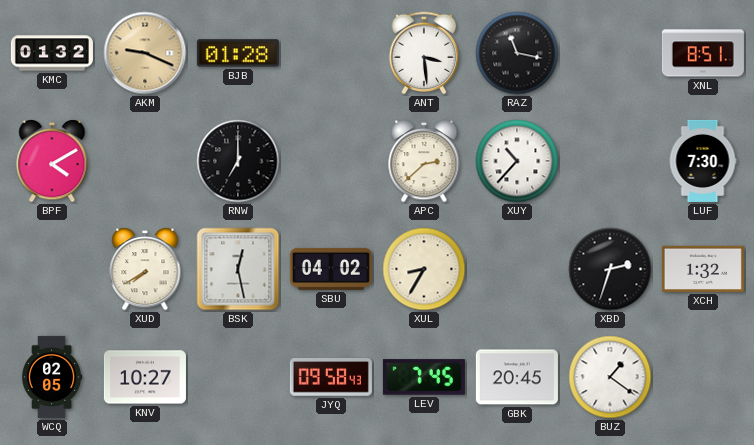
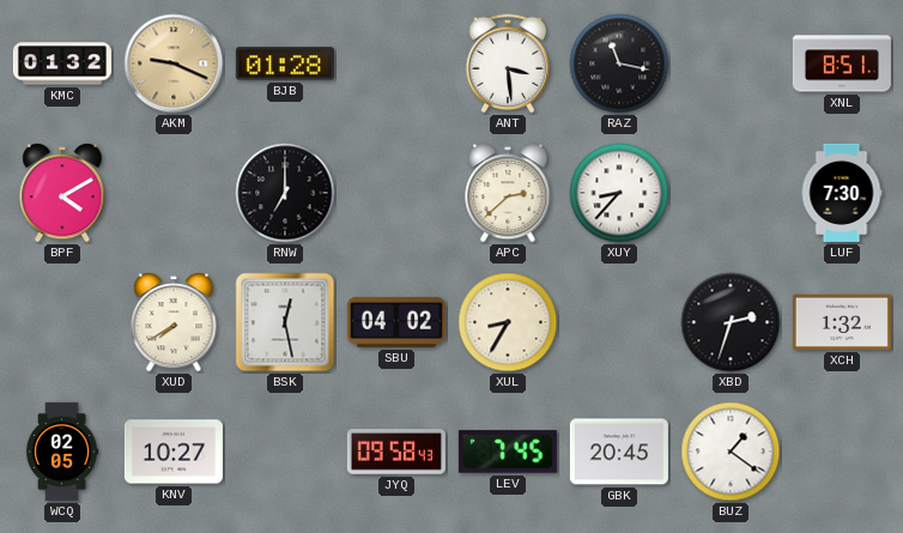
XUY: 10:37 -> 8:37
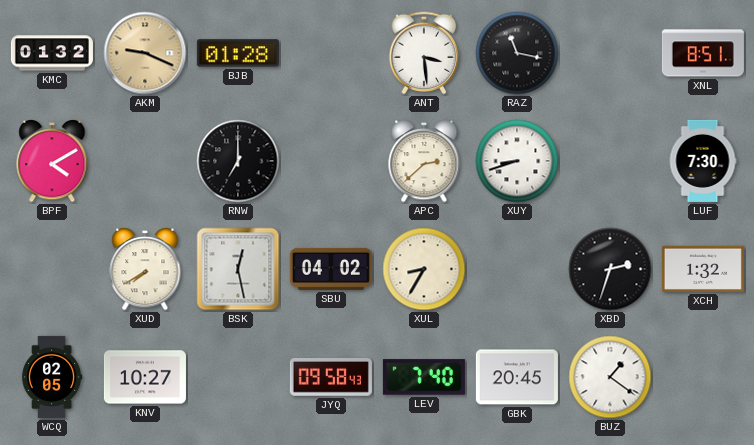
XUY: 8:37 -> 8:42
LEV: 7:45 -> 7:40
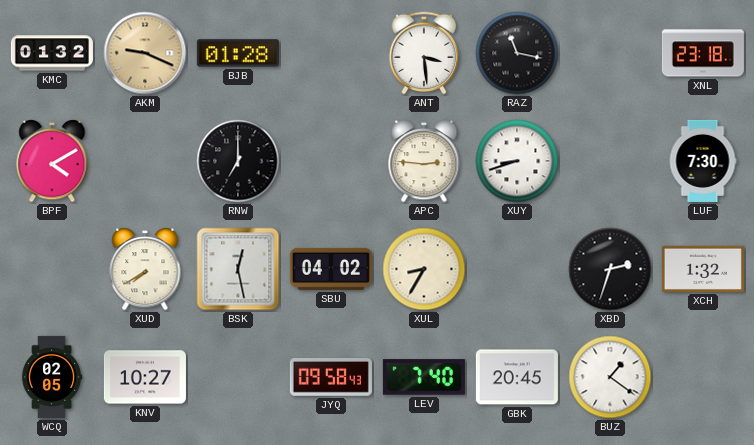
XNL: 8:51 -> 23:18
APC: 2:38 -> 2:46
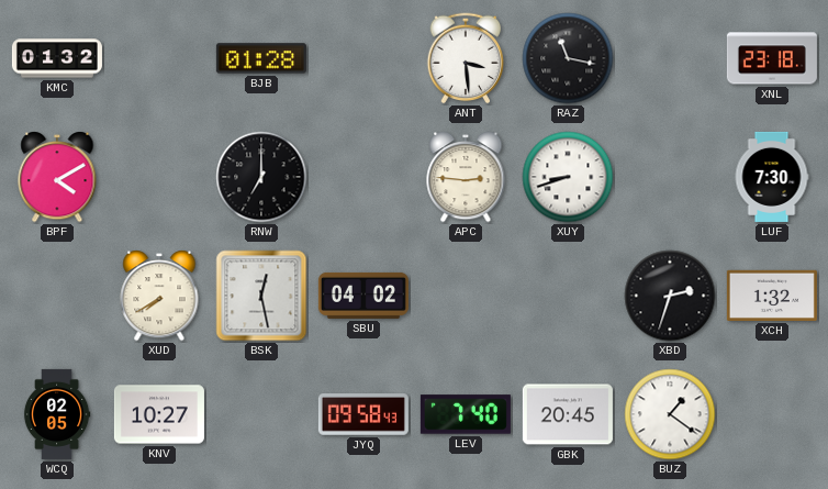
AKM: 9:19 -> none
XUL: 8:35 -> none
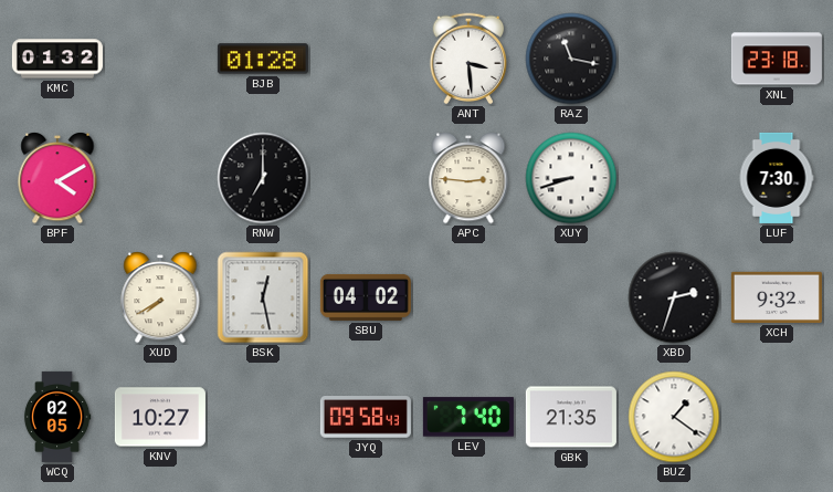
XCH: 1:32 -> 9:32
GBK: 20:45 -> 21:35
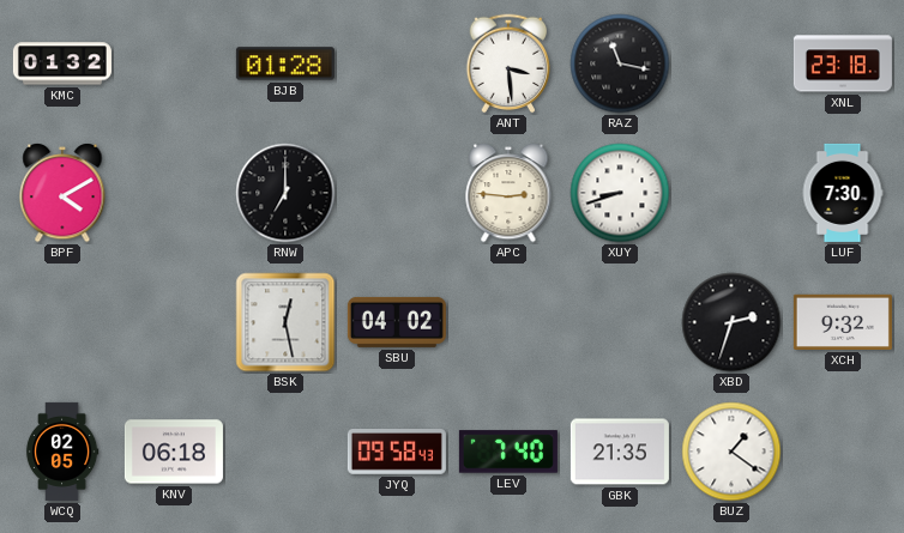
XUD: 7:40 -> none
KNV: 10:27 -> 06:18
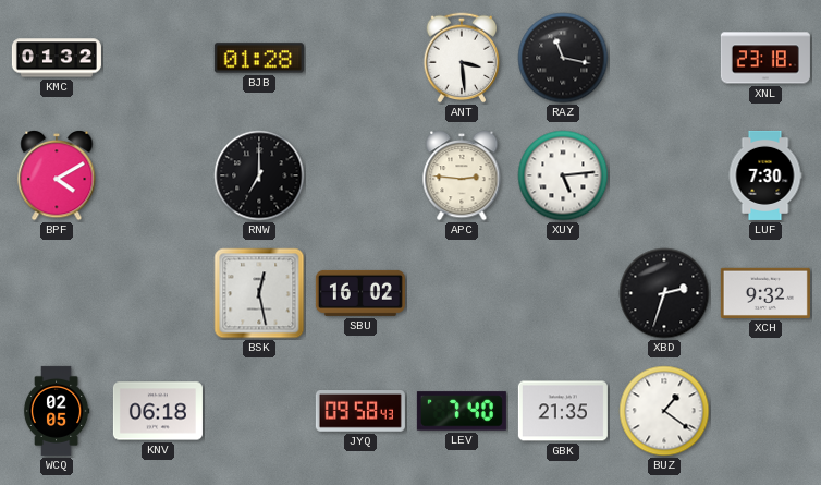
XUY: 8:42 -> 5:14
SBU: 04:02 -> 16:02
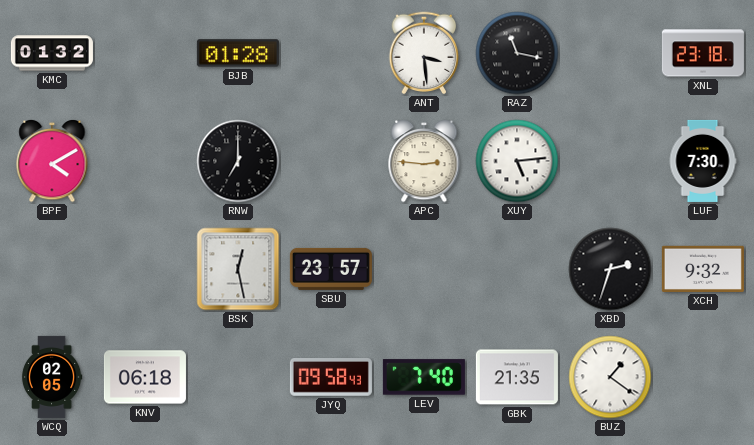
SBU: 16:02 -> 23:57
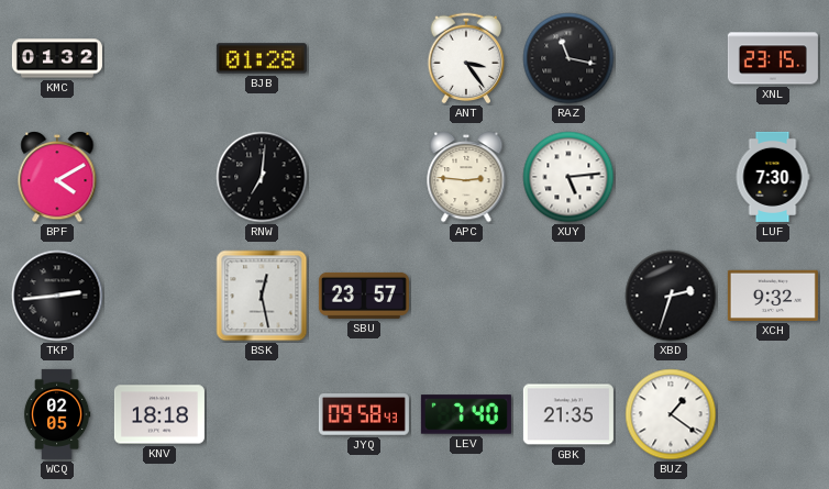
ANT: 3:29 -> 3:24
XNL: 23:18 -> 23:15
RNW: 7:00 -> 7:01
TKP: none -> 2:44
KNV: 06:18 -> 18:18
